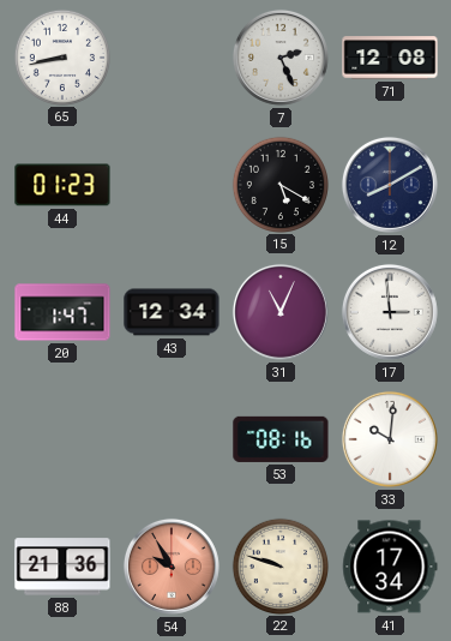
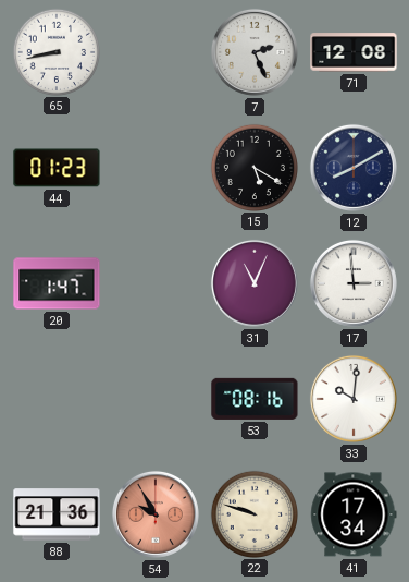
43: 12:34 -> none
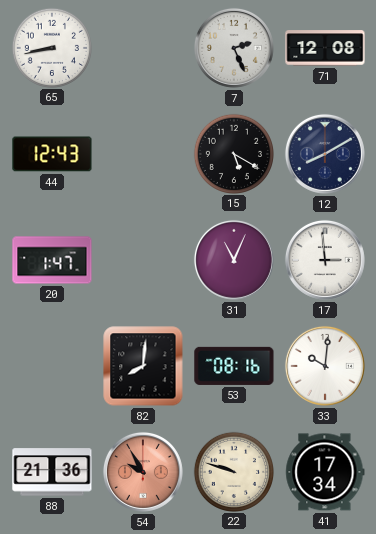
44: 01:23 -> 12:43
82: none -> 8:01
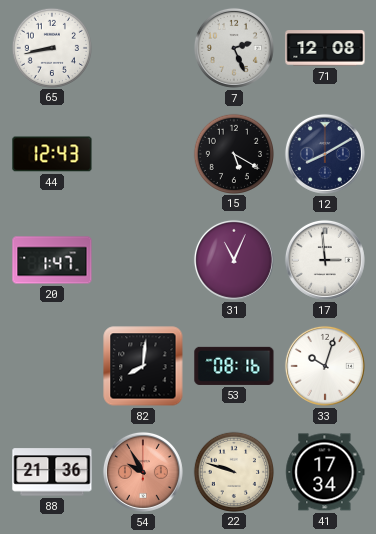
33: 10:01 -> 10:03
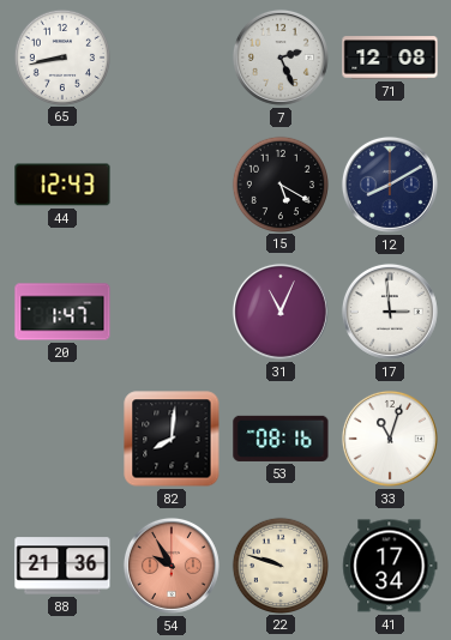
33: 10:03 -> 11:03
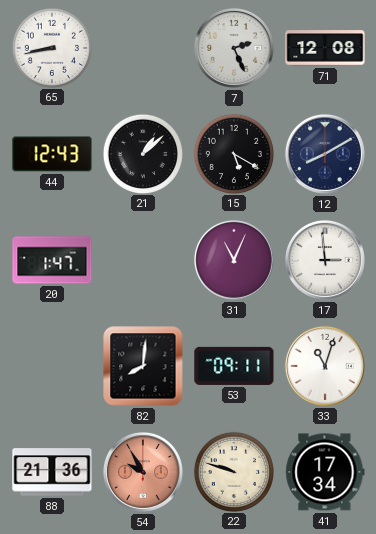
21: none -> 1:08
53: 08:16 -> 09:11
